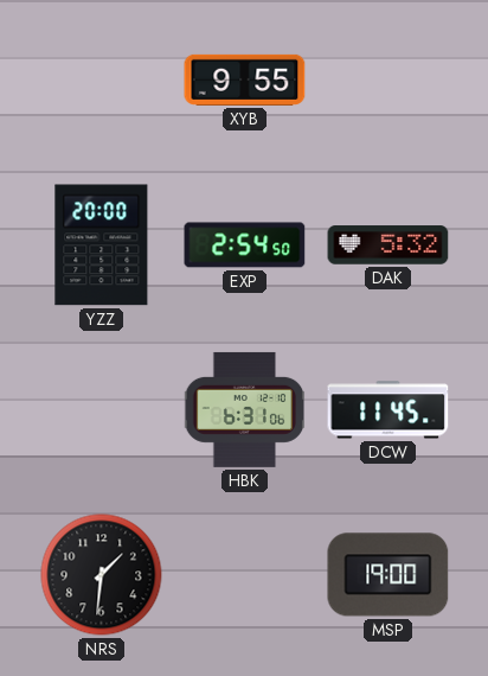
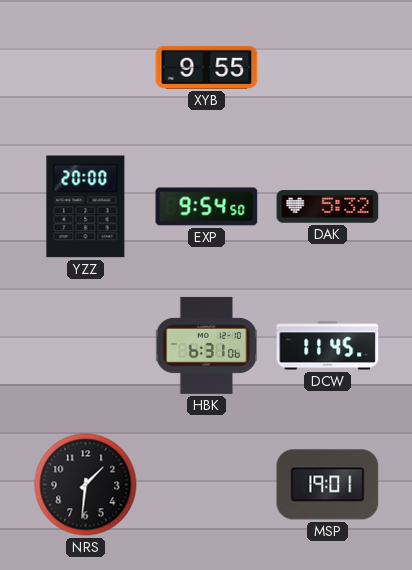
EXP: 2:54 -> 9:54
MSP: 19:00 -> 19:01
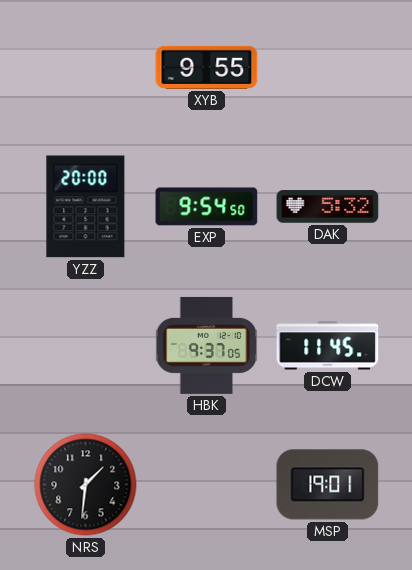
HBK: 6:31 -> 9:37
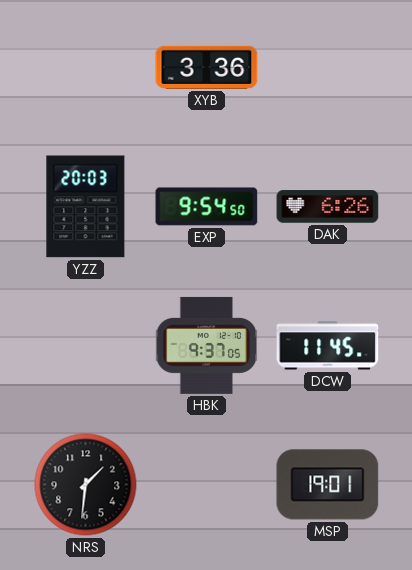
XYB: 9:55 -> 3:36
YZZ: 20:00 -> 20:03
DAK: 5:32 -> 6:26
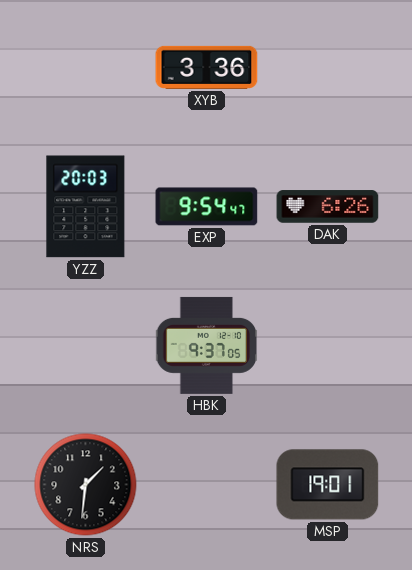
EXP: 9:54:50 -> 9:54:47
DCW: 11:45 -> none
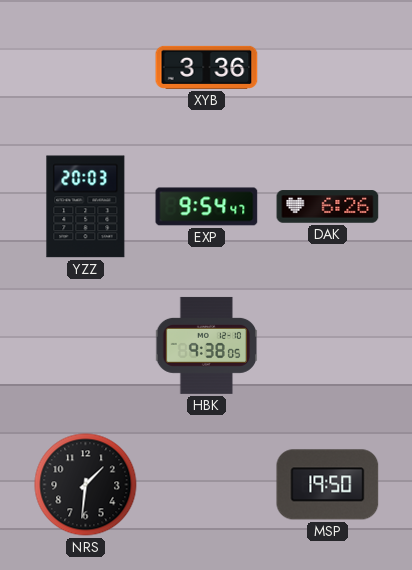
HBK: 9:37 -> 9:38
MSP: 19:01 -> 19:50
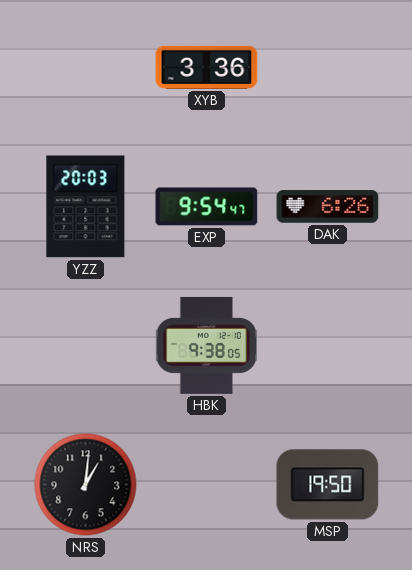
NRS: 1:31 -> 1:01
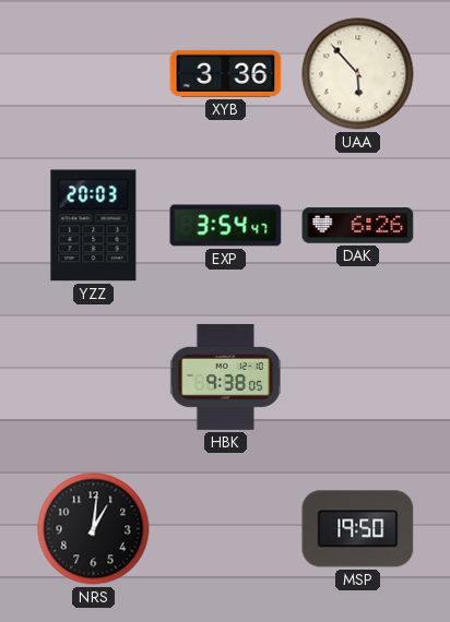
UAA: none -> 5:53
EXP: 9:54 -> 3:54
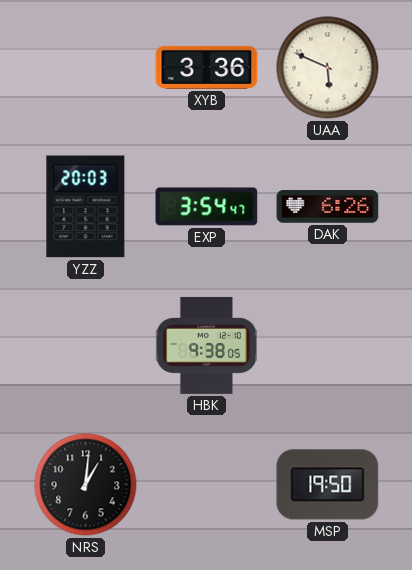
UAA: 5:53 -> 5:49
